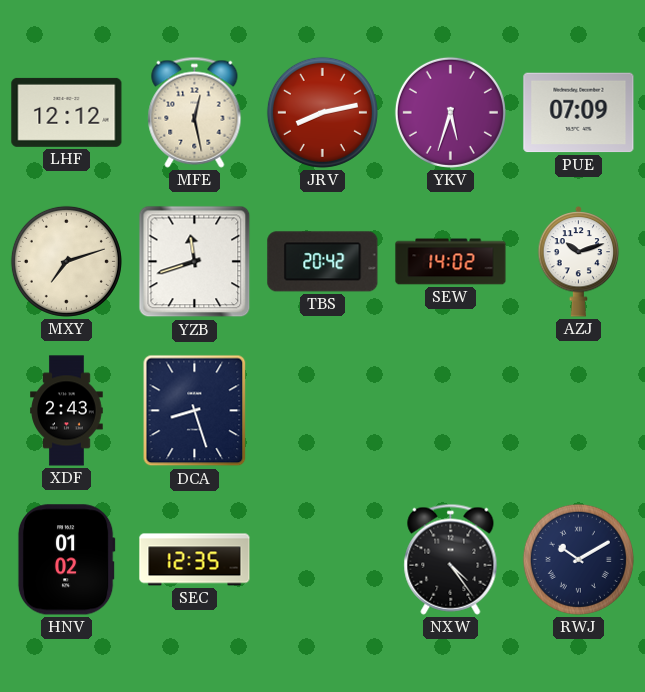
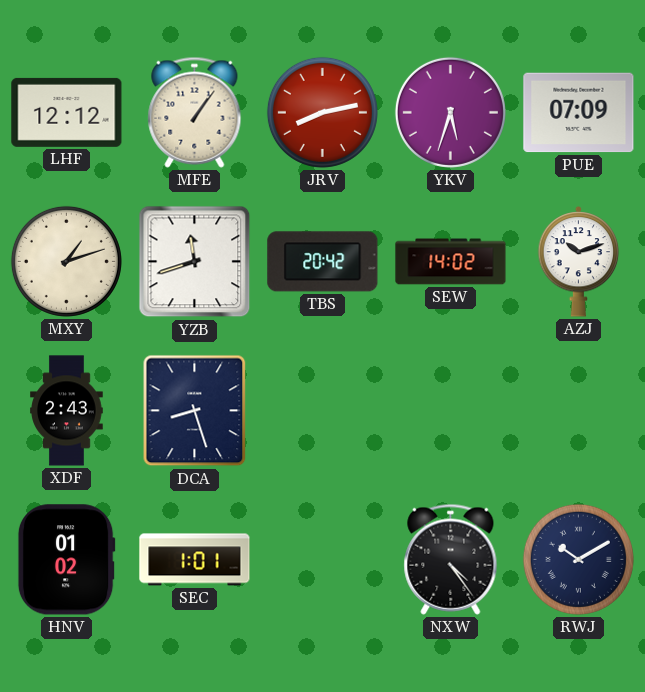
MFE: 12:28 -> 1:06
MXY: 7:12 -> 1:12
SEC: 12:35 -> 1:01
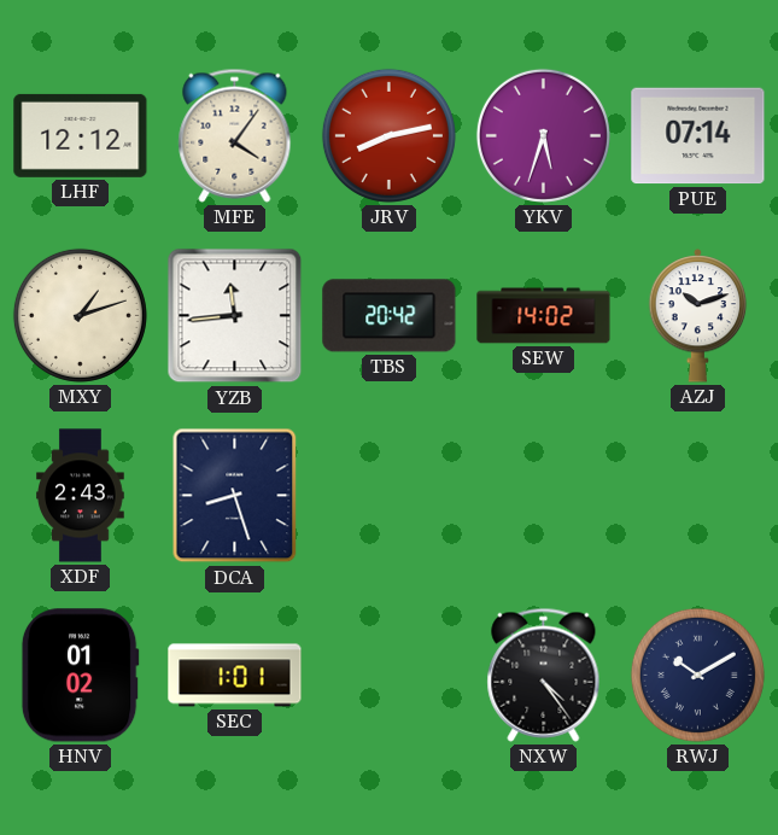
MFE: 1:06 -> 4:06
PUE: 07:09 -> 07:14
YZB: 11:42 -> 11:44
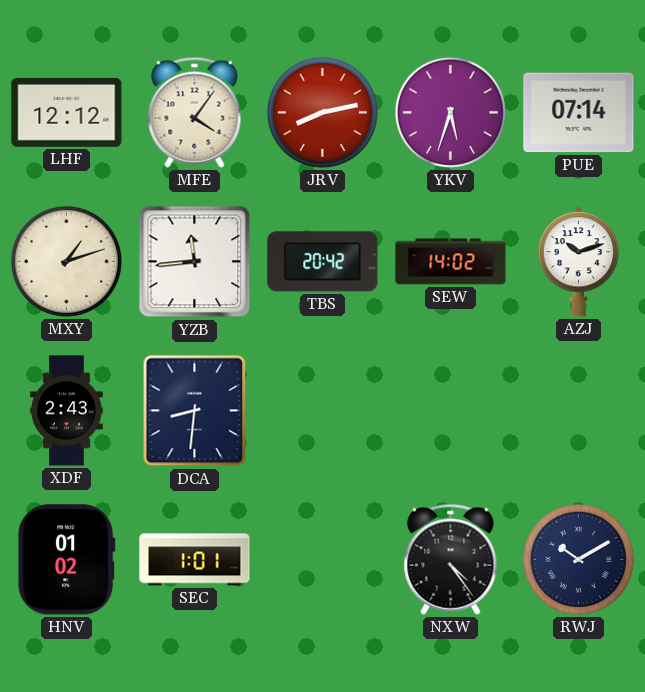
DCA: 8:27 -> 8:31
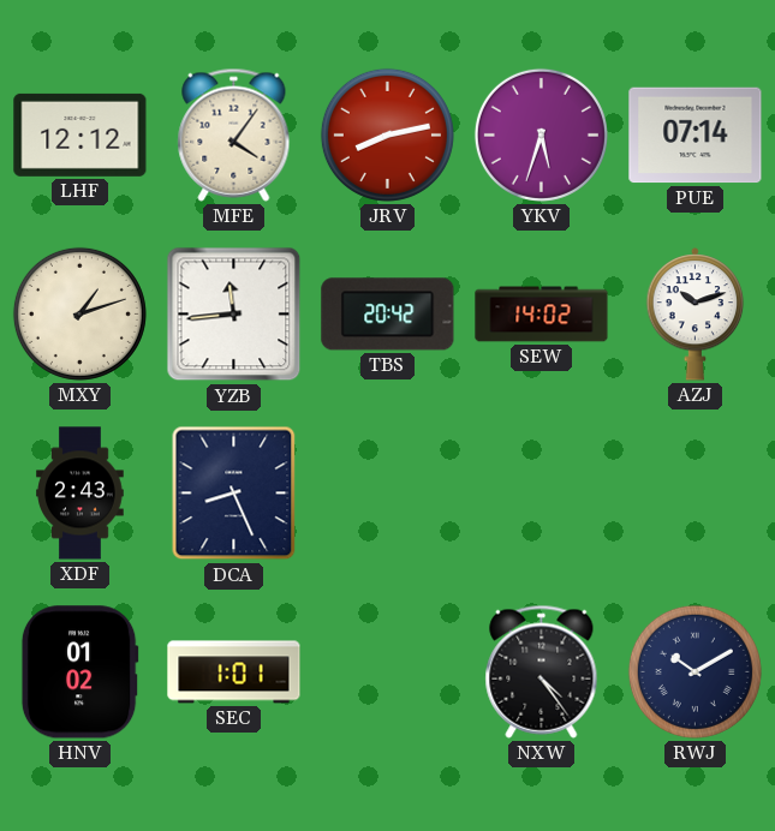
DCA: 8:31 -> 8:26
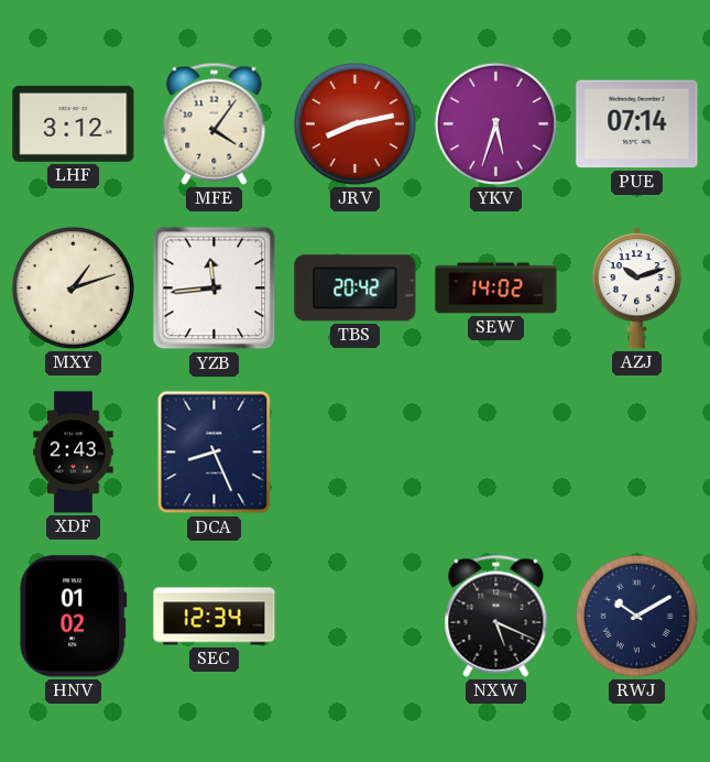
LHF: 12:12 -> 3:12
SEC: 1:01 -> 12:34
NXW: 4:24 -> 5:19
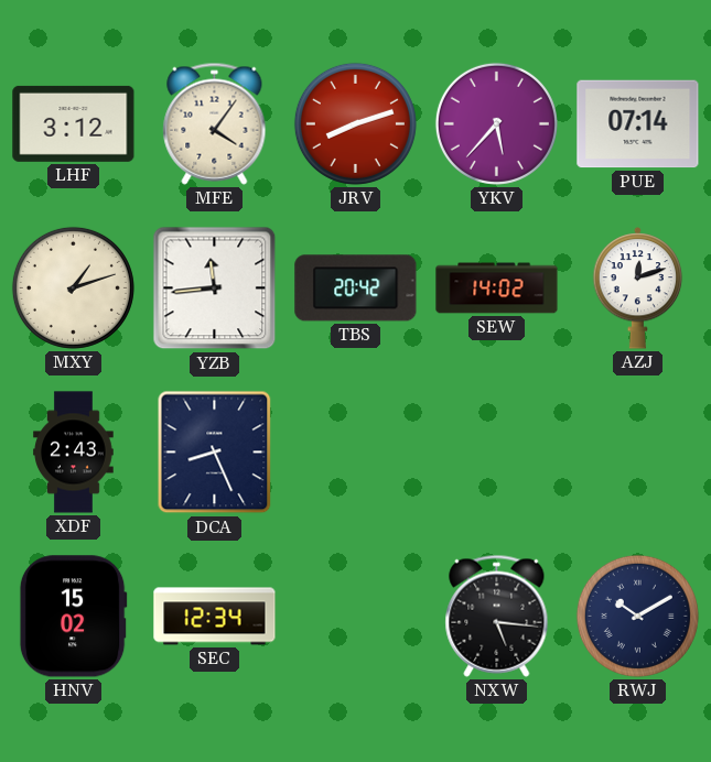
JRV: 8:13 -> 8:12
YKV: 5:33 -> 5:37
AZJ: 10:12 -> 12:12
HNV: 01:02 -> 15:02
NXW: 5:19 -> 5:16
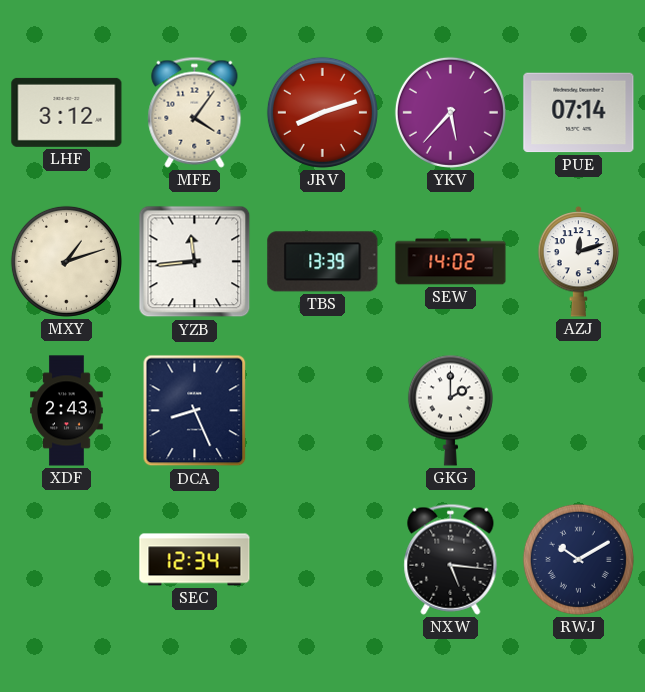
TBS: 20:42 -> 13:39
GKG: none -> 2:00
HNV: 15:02 -> none
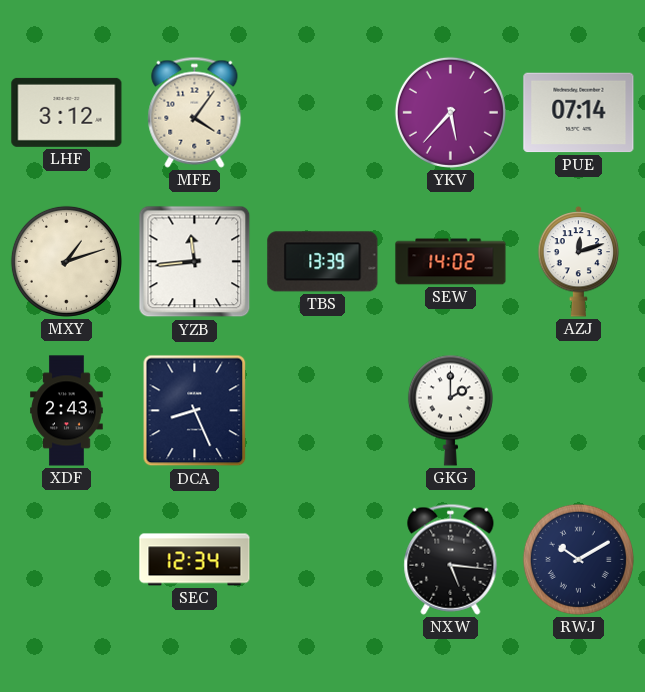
JRV: 8:12 -> none
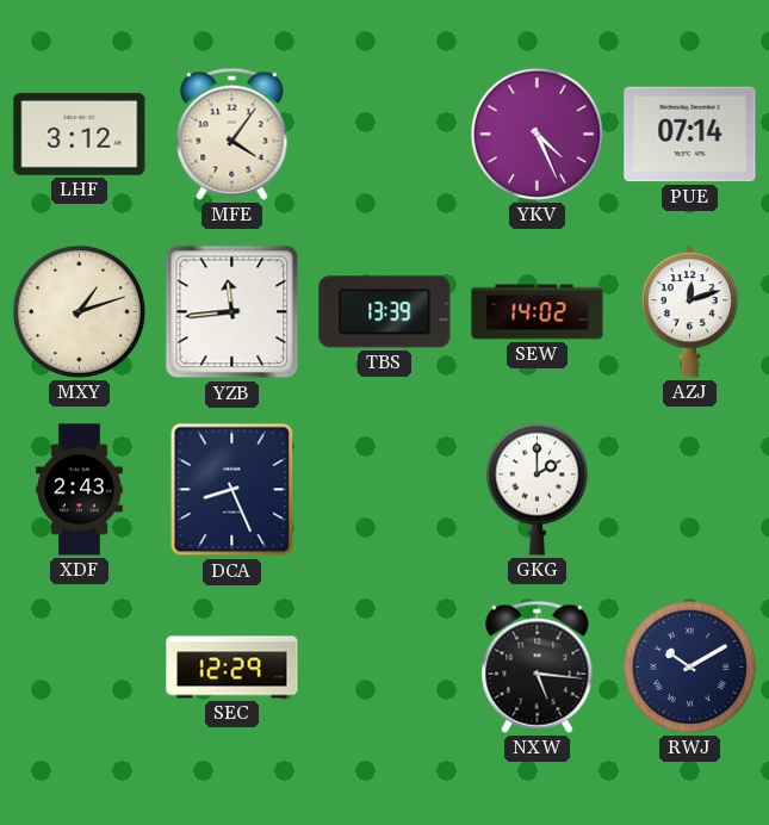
YKV: 5:37 -> 4:26
SEC: 12:34 -> 12:29
